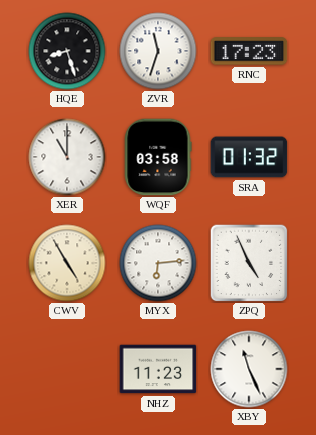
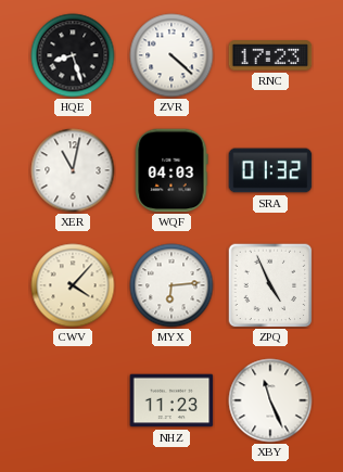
ZVR: 11:33 -> 4:22
XER: 11:00 -> 11:02
WQF: 03:58 -> 04:03
CWV: 4:55 -> 4:07
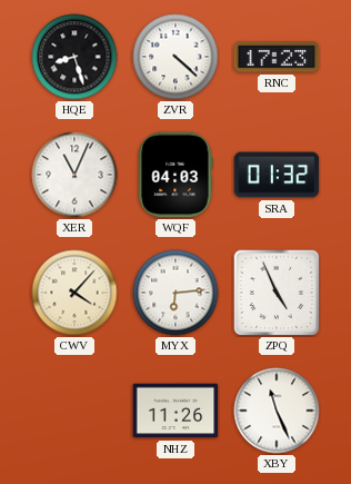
XER: 11:02 -> 11:04
NHZ: 11:23 -> 11:26
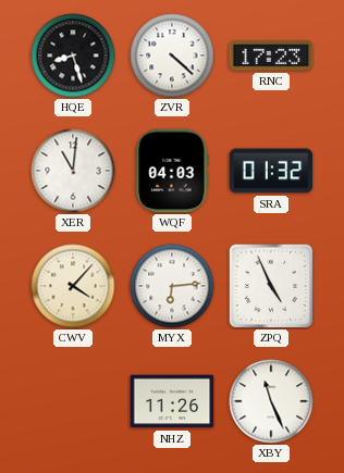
XER: 11:04 -> 11:01
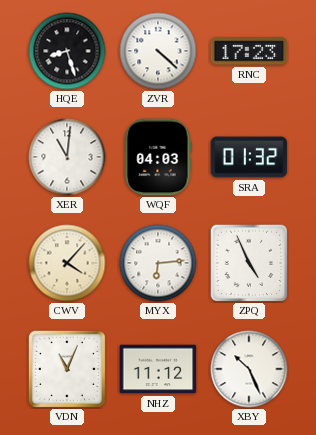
VDN: none -> 11:04
NHZ: 11:26 -> 11:12
XBY: 11:26 -> 10:26
